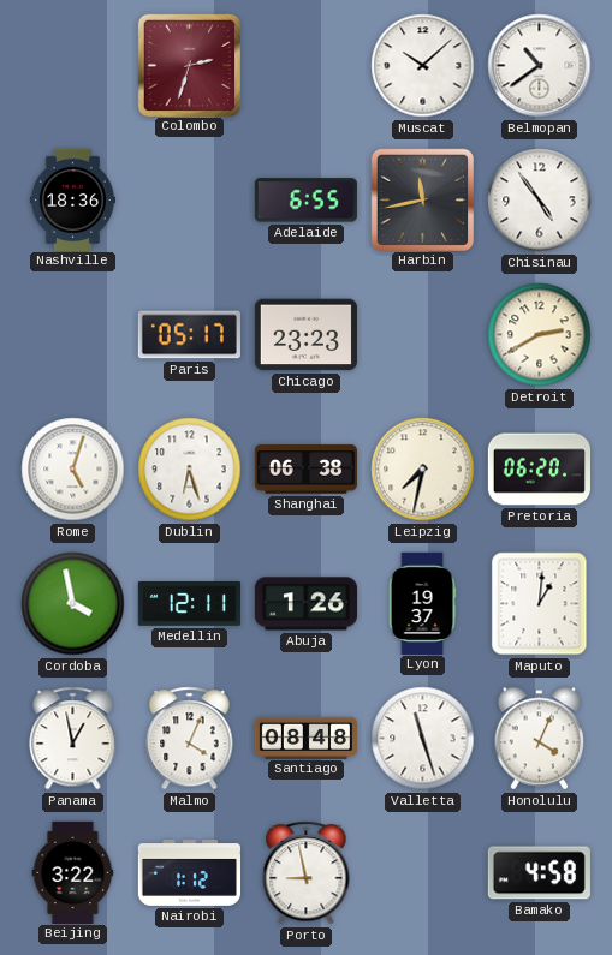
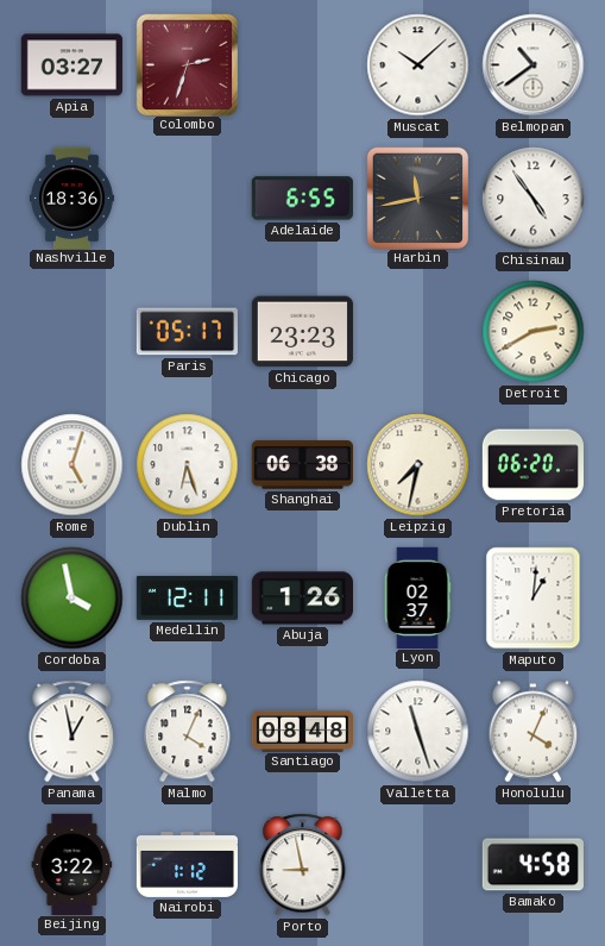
Apia: none -> 03:27
Lyon: 19:37 -> 02:37
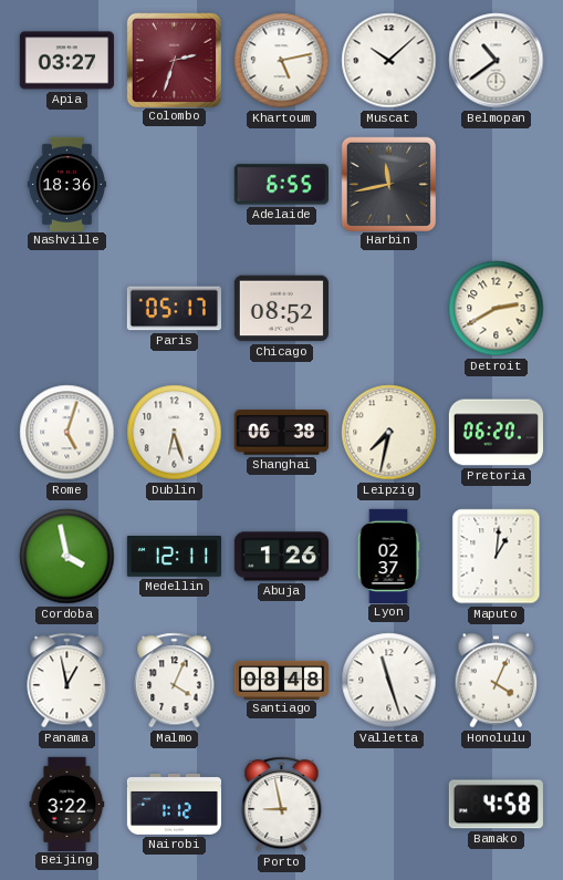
Khartoum: none -> 5:13
Chisinau: 4:54 -> none
Chicago: 23:23 -> 08:52
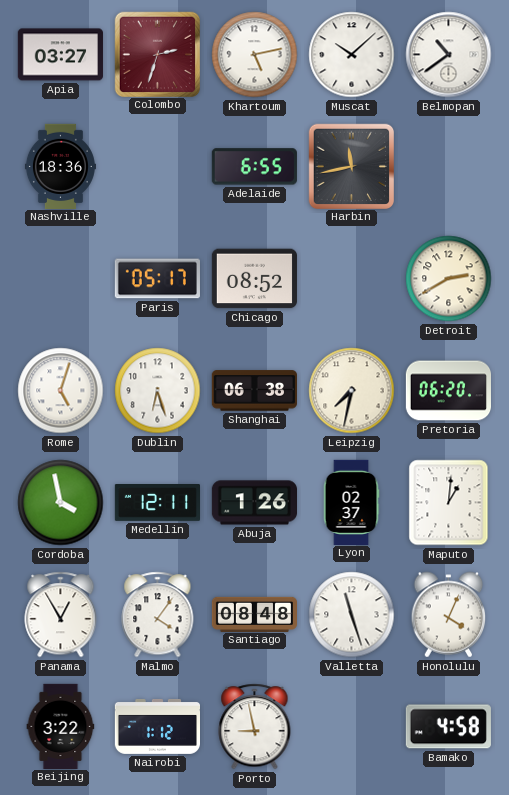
Panama: 12:58 -> 12:55
Malmo: 4:04 -> 4:06
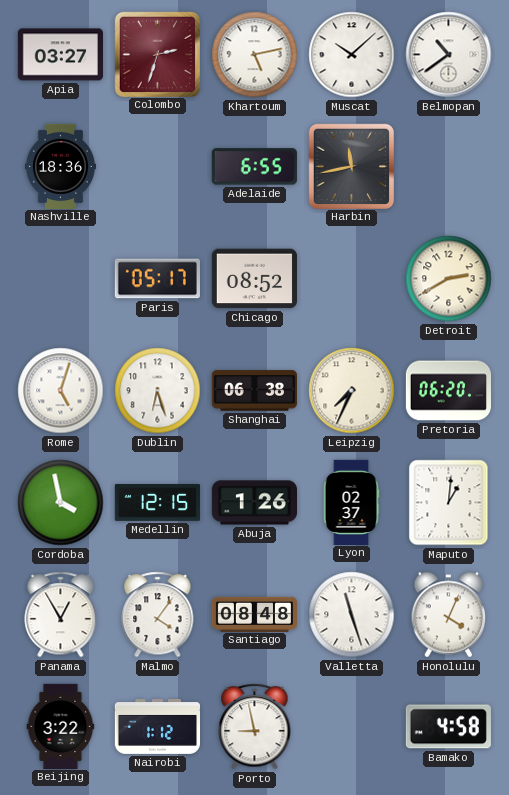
Leipzig: 7:32 -> 7:34
Medellin: 12:11 -> 12:15
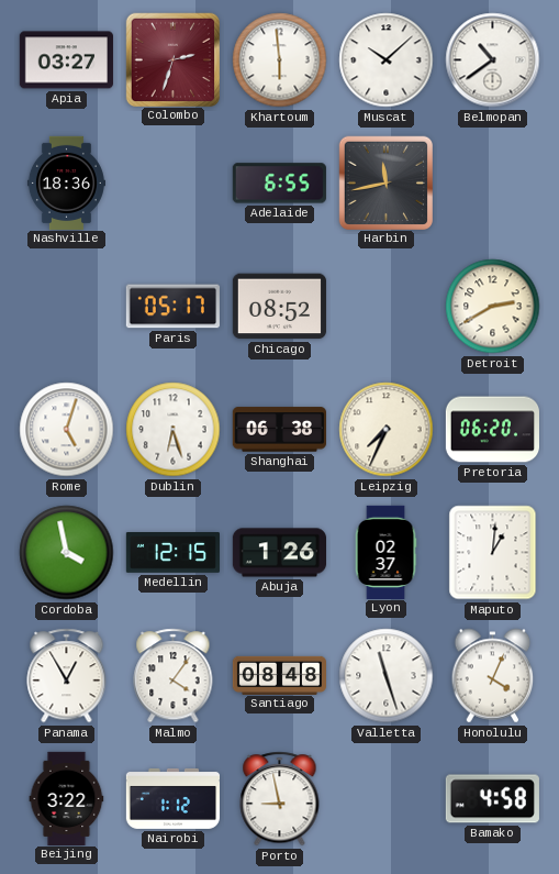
Khartoum: 5:13 -> 5:59
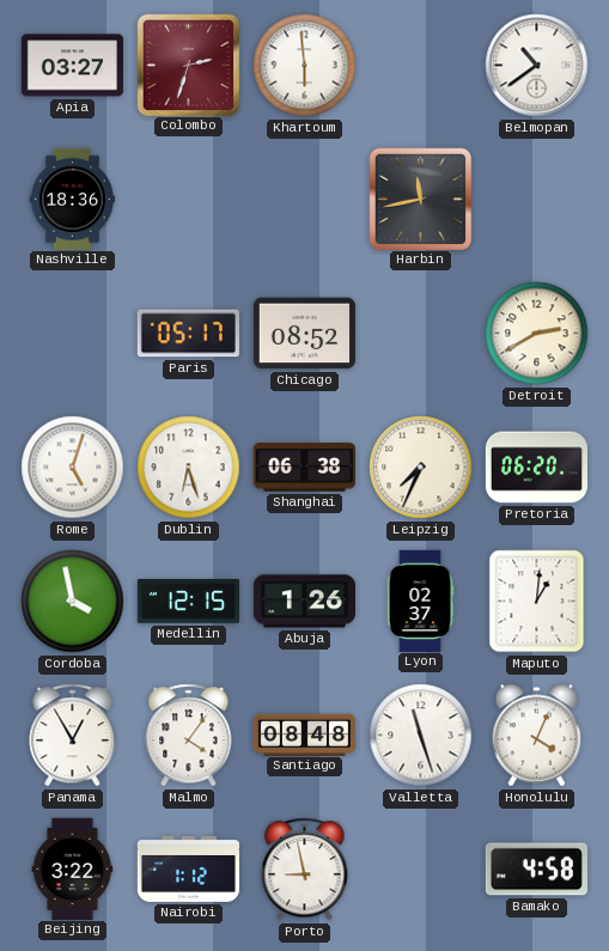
Muscat: 10:08 -> none
Adelaide: 6:55 -> none
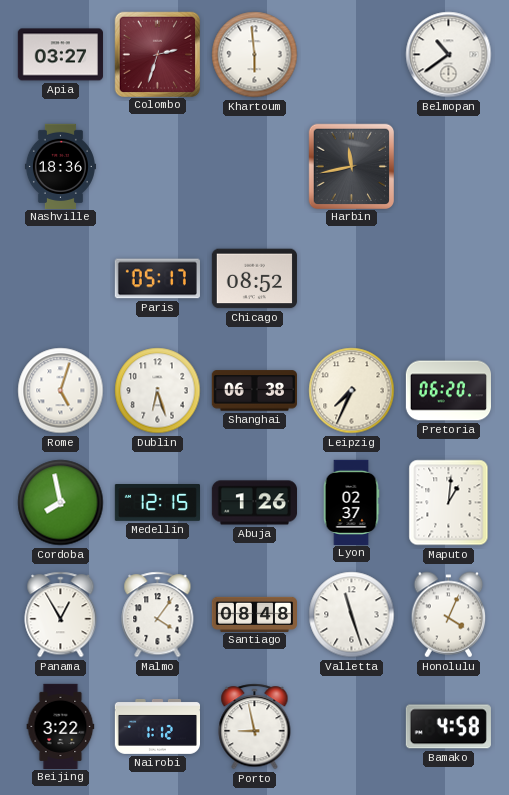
Detroit: 2:40 -> none
Cordoba: 3:58 -> 7:58
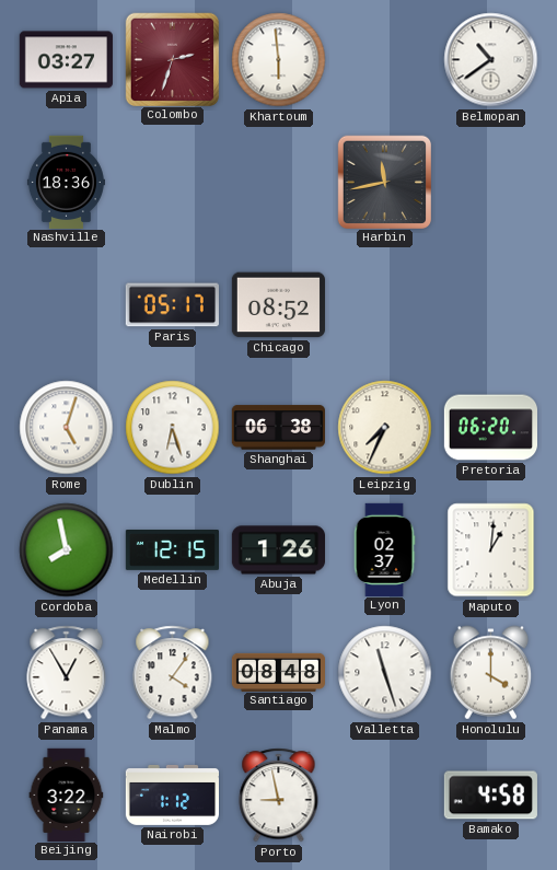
Honolulu: 4:04 -> 4:00
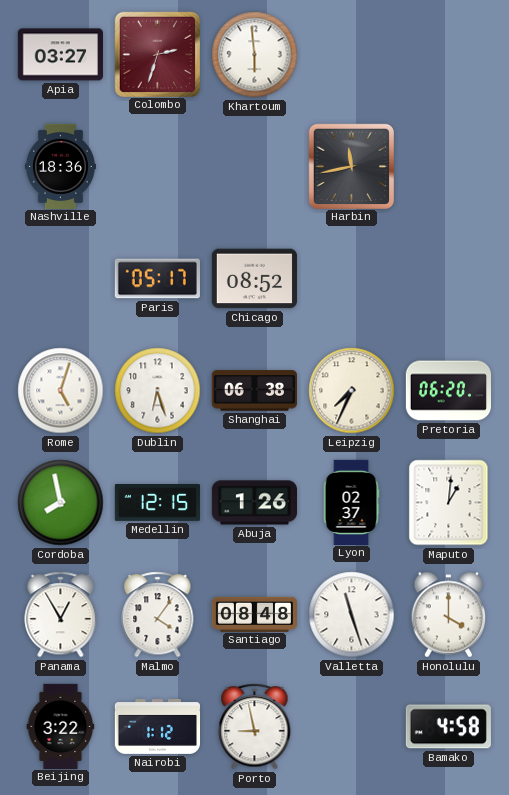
Belmopan: 10:39 -> none
